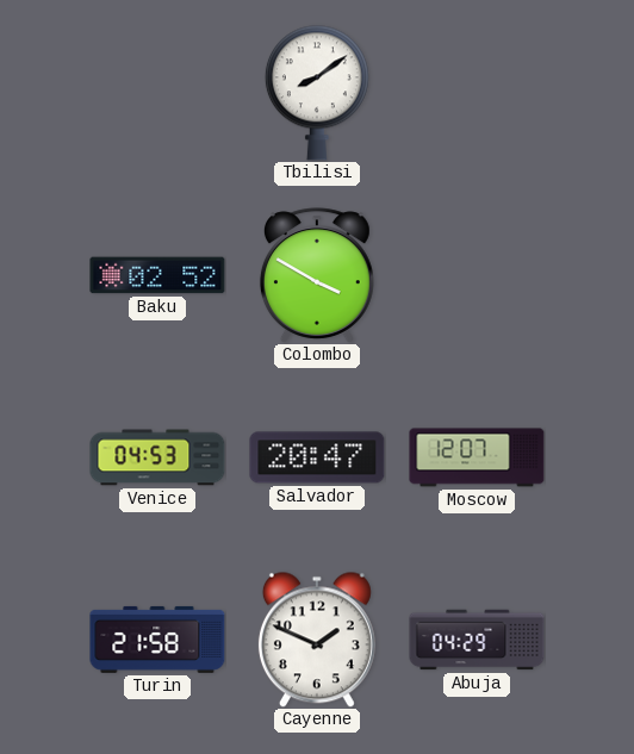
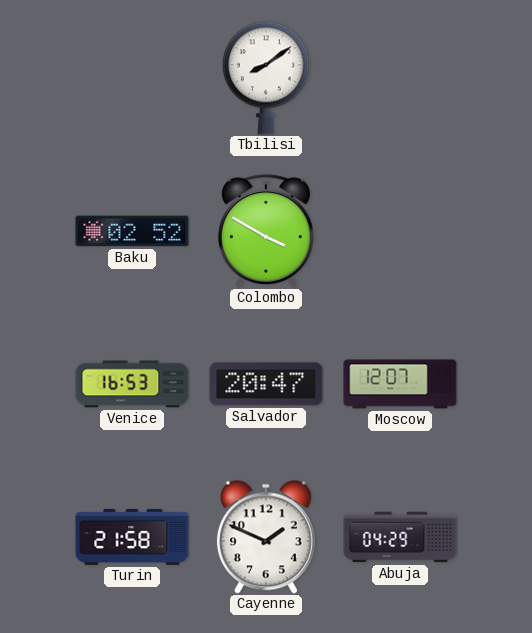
Venice: 04:53 -> 16:53
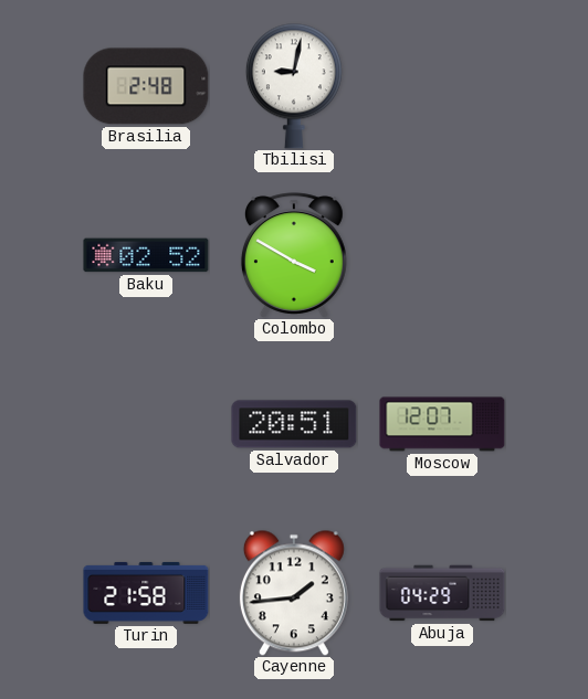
Brasilia: none -> 2:48
Tbilisi: 8:09 -> 9:02
Venice: 16:53 -> none
Salvador: 20:47 -> 20:51
Cayenne: 1:49 -> 1:44
